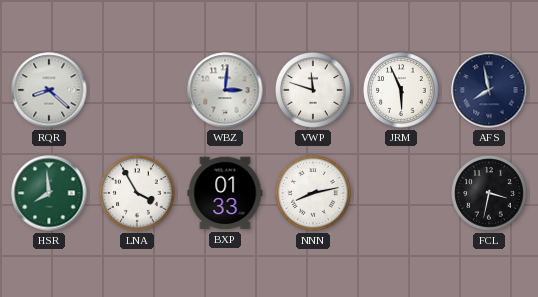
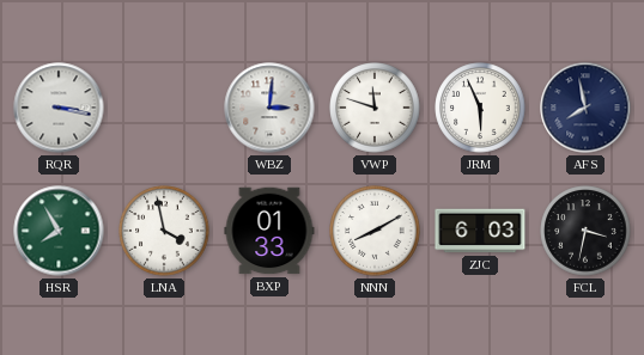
RQR: 8:22 -> 3:17
HSR: 7:59 -> 7:55
LNA: 3:55 -> 3:58
NNN: 8:13 -> 8:10
ZJC: none -> 6:03
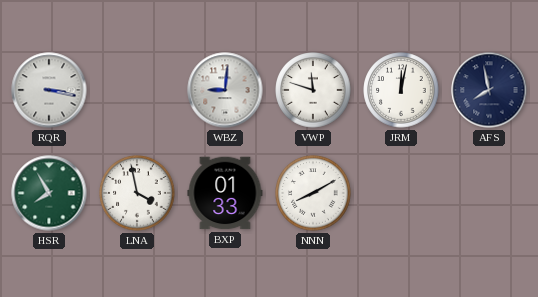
WBZ: 3:01 -> 9:01
JRM: 5:56 -> 12:02
ZJC: 6:03 -> none
FCL: 3:32 -> none
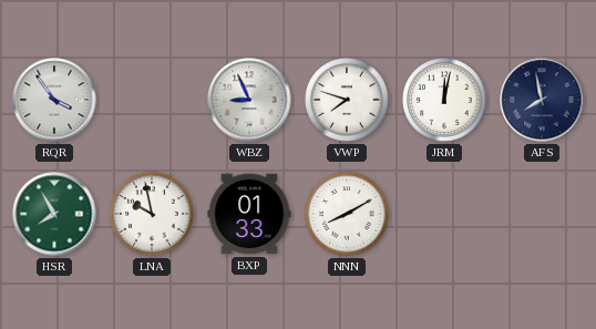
RQR: 3:17 -> 3:54
WBZ: 9:01 -> 8:56
VWP: 11:48 -> 7:48
LNA: 3:58 -> 9:58
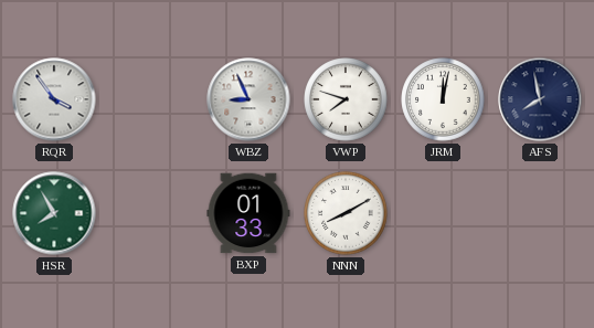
LNA: 9:58 -> none
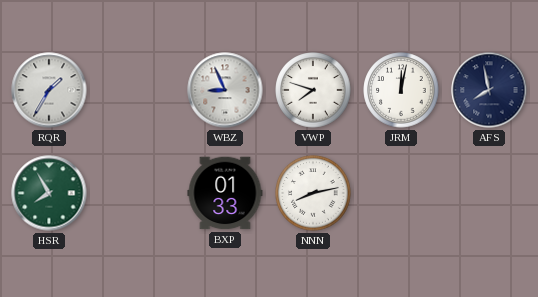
RQR: 3:54 -> 1:35
NNN: 8:10 -> 8:13
